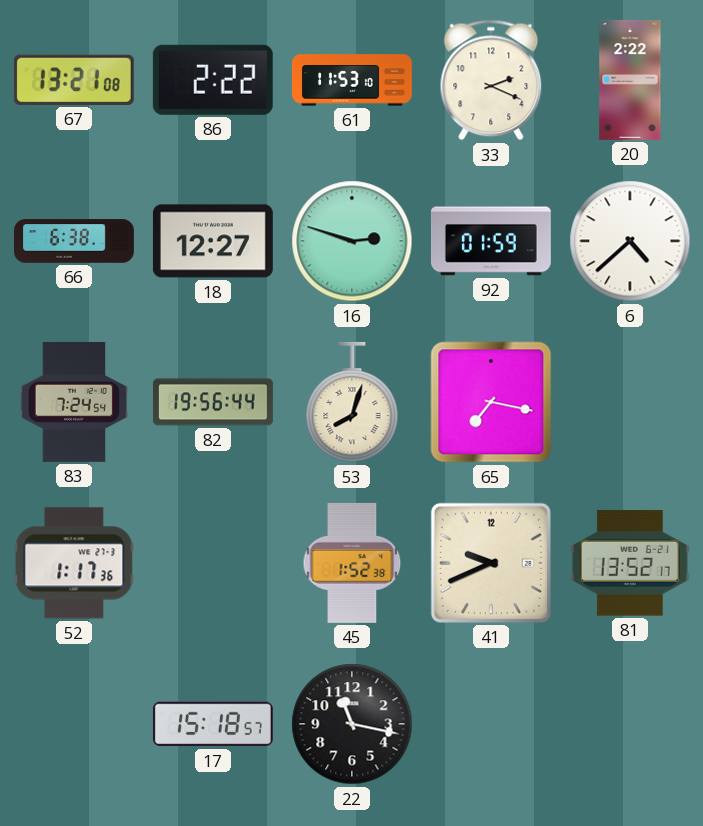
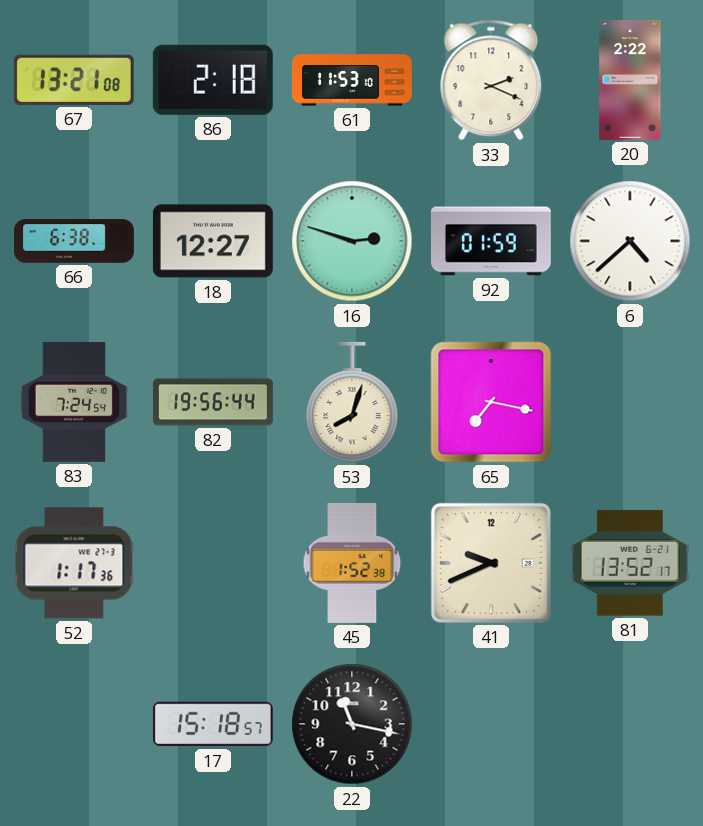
86: 2:22 -> 2:18
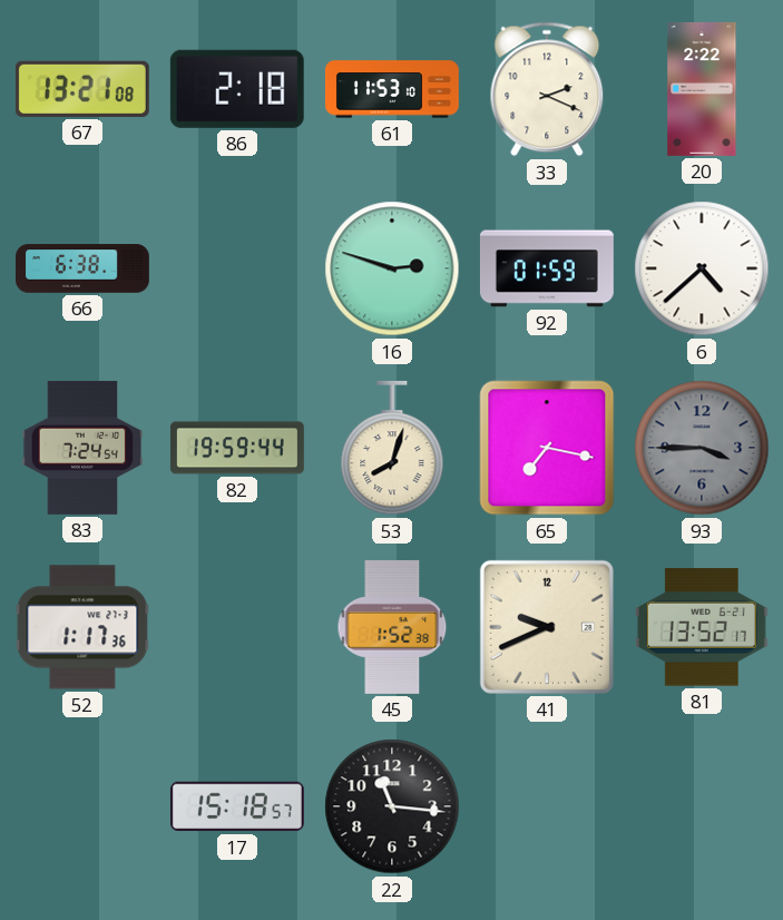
18: 12:27 -> none
82: 19:56 -> 19:59
93: none -> 3:45
22: 11:17 -> 11:16
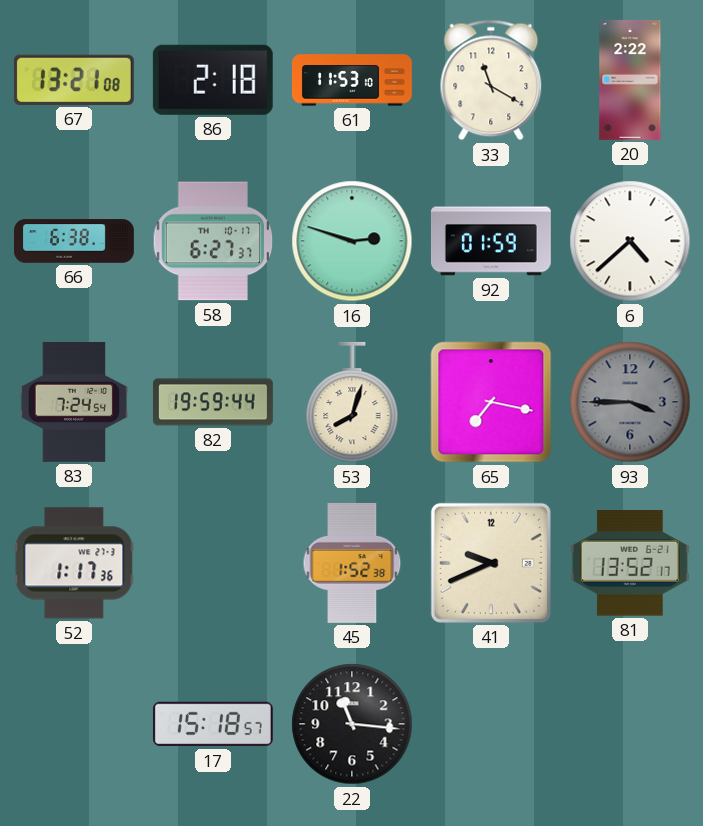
33: 2:19 -> 11:20
58: none -> 6:27
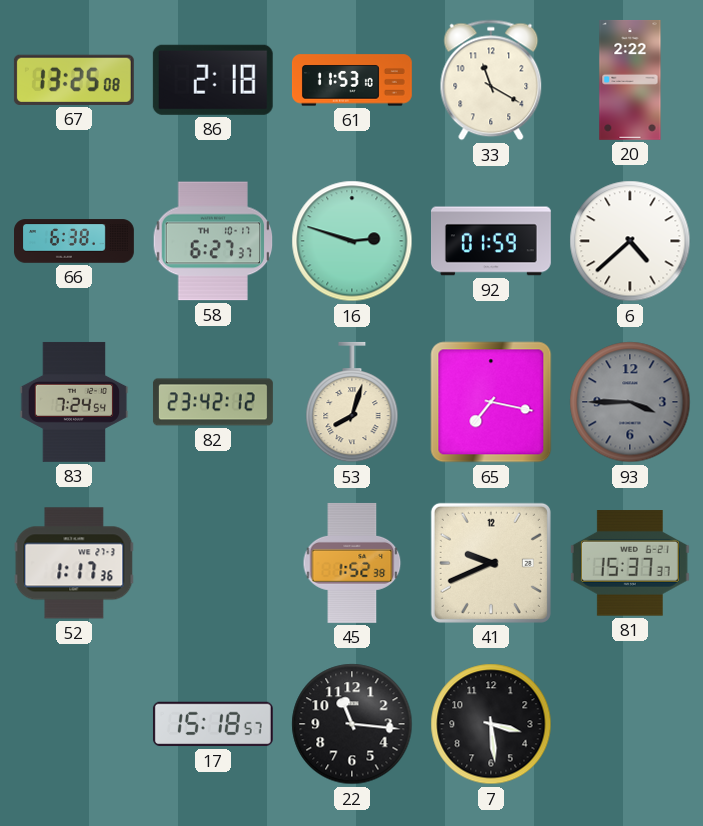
67: 13:21 -> 13:25
82: 19:59 -> 23:42
81: 13:52 -> 15:37
7: none -> 3:29
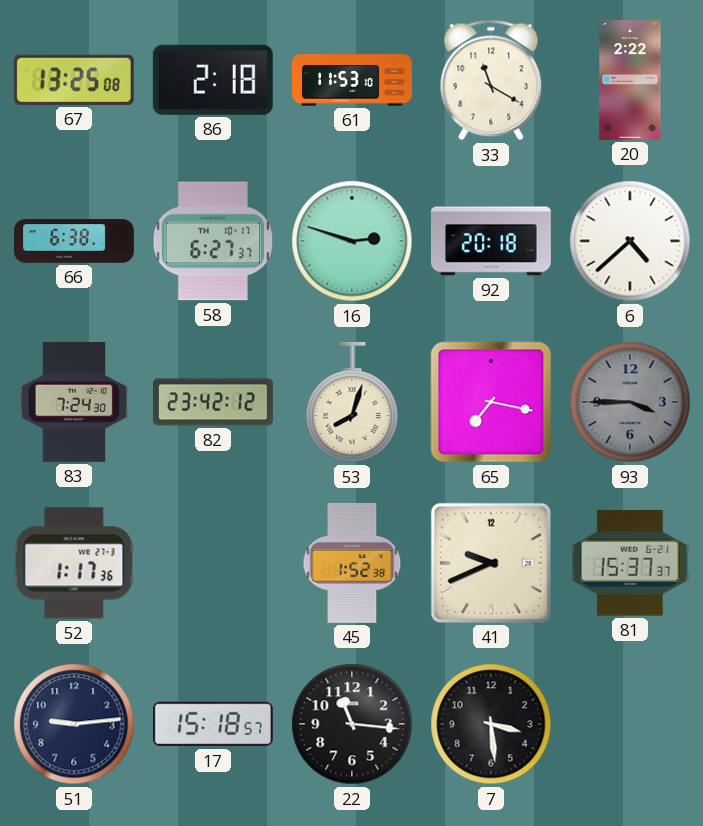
92: 01:59 -> 20:18
83: 7:24:54 -> 7:24:30
51: none -> 9:14
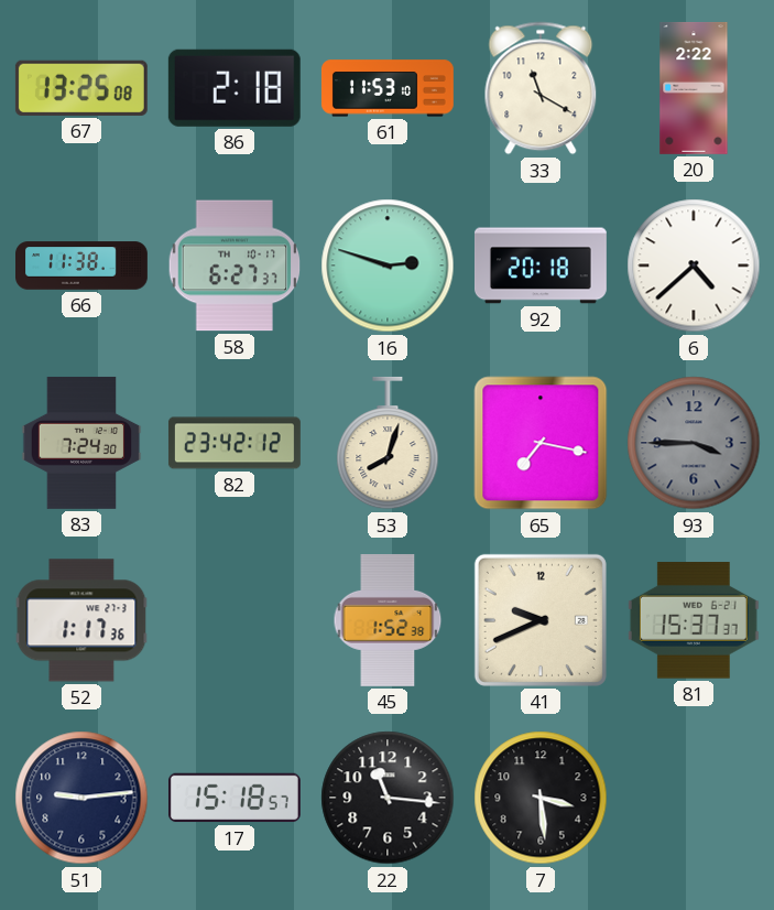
66: 6:38 -> 11:38
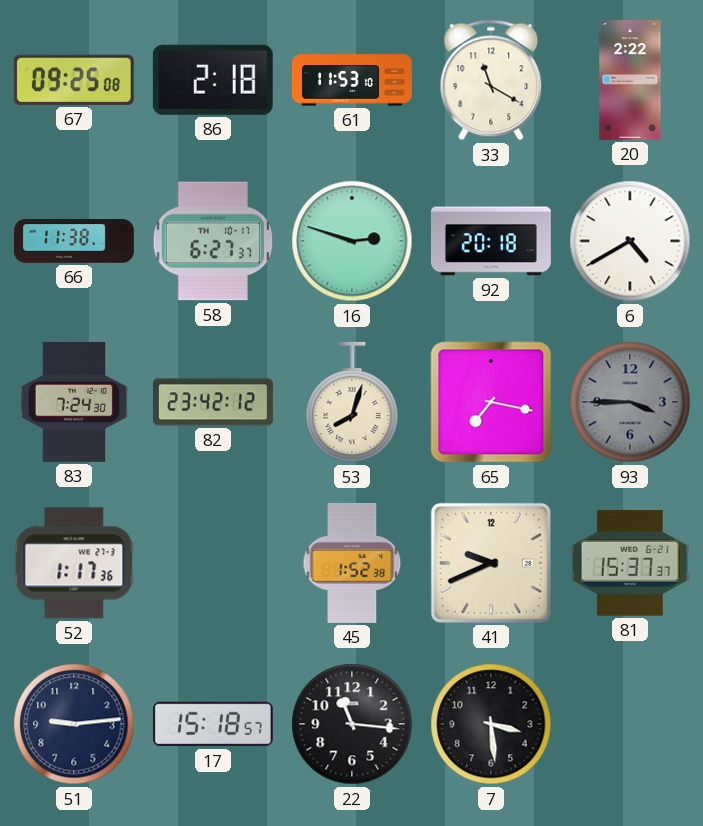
67: 13:25 -> 09:25
6: 4:38 -> 4:40
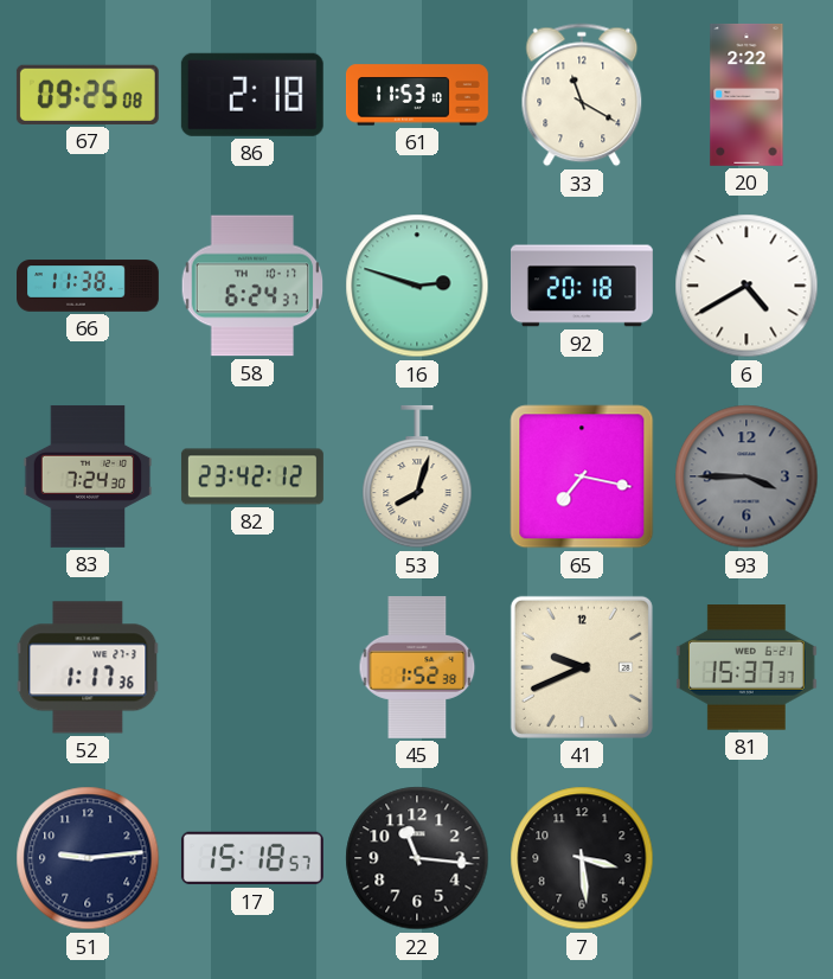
58: 6:27 -> 6:24
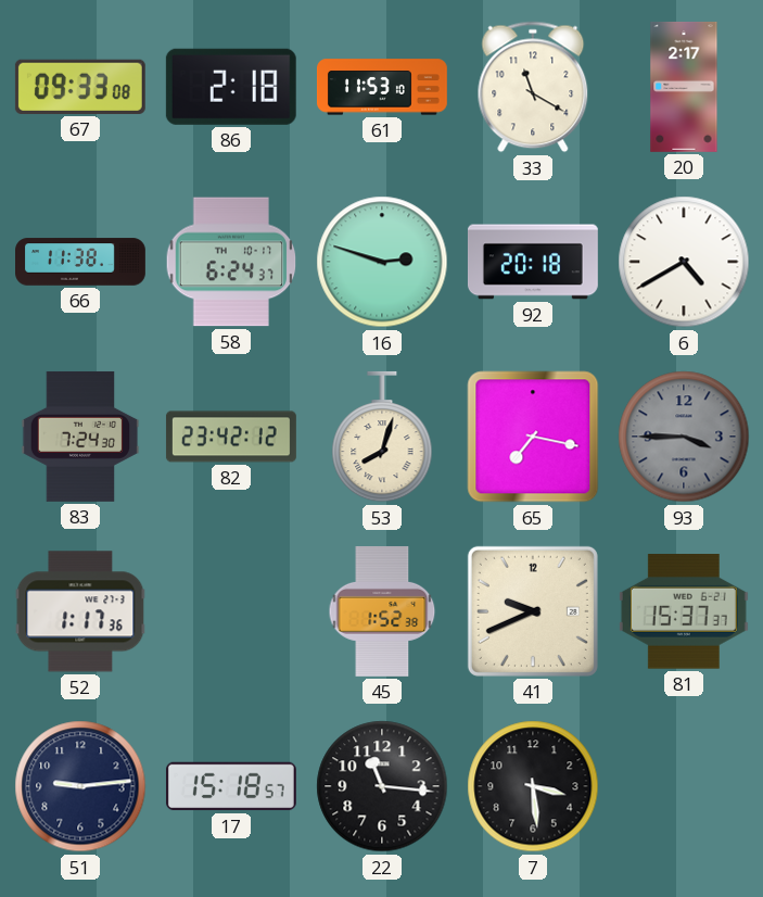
67: 09:25 -> 09:33
20: 2:22 -> 2:17
